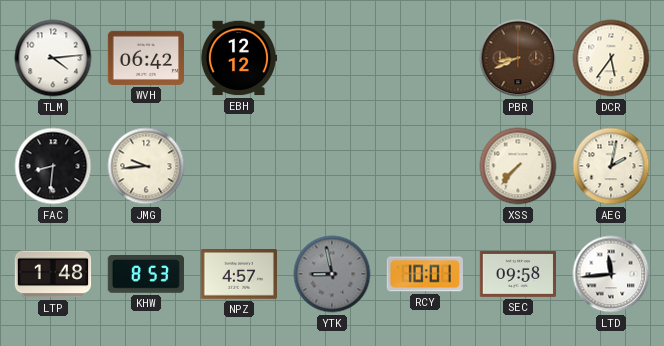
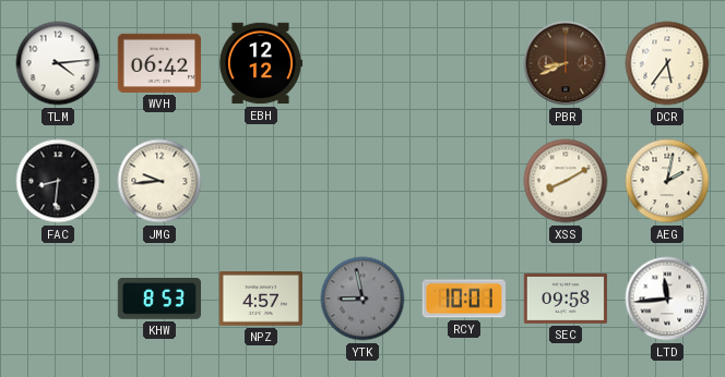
XSS: 7:37 -> 8:10
LTP: 1:48 -> none
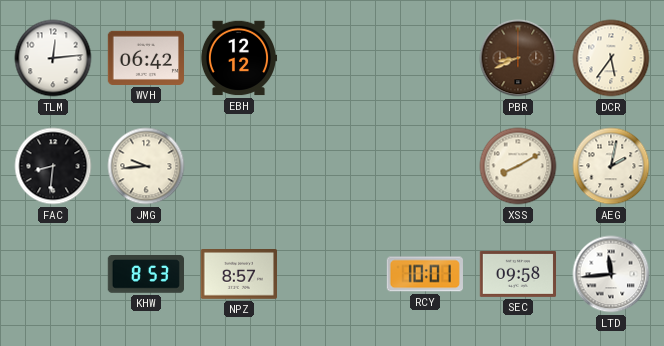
TLM: 4:14 -> 12:14
NPZ: 4:57 -> 8:57
YTK: 8:58 -> none
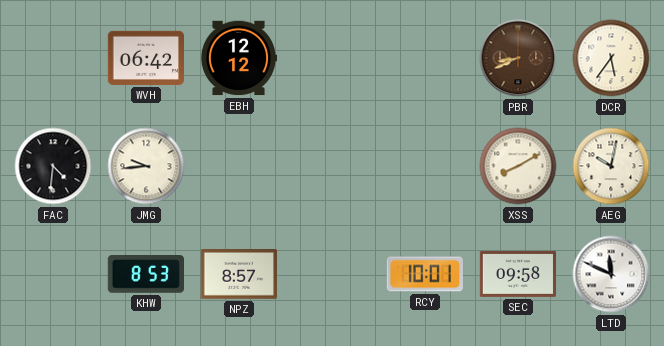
TLM: 12:14 -> none
FAC: 8:31 -> 4:31
AEG: 2:02 -> 10:02
LTD: 11:44 -> 11:49
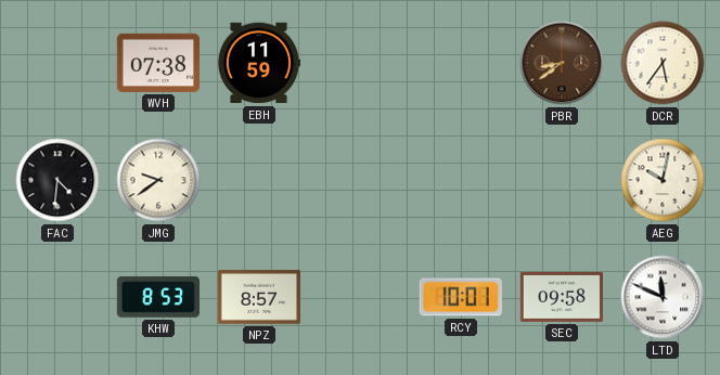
WVH: 06:42 -> 07:38
EBH: 12:12 -> 11:59
PBR: 8:41 -> 8:39
JMG: 9:44 -> 9:39
XSS: 8:10 -> none
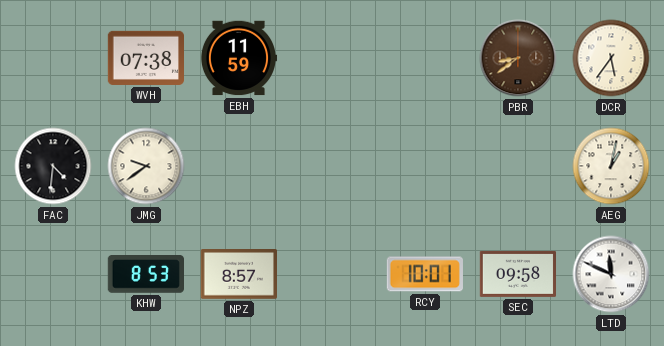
AEG: 10:02 -> 1:02
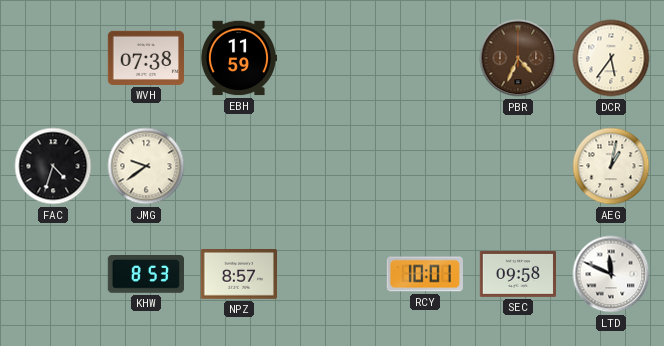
PBR: 8:39 -> 4:34
FAC: 4:31 -> 4:33
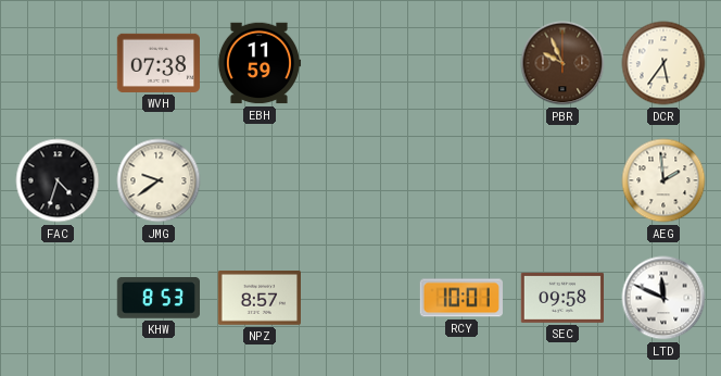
PBR: 4:34 -> 9:56
AEG: 1:02 -> 1:59
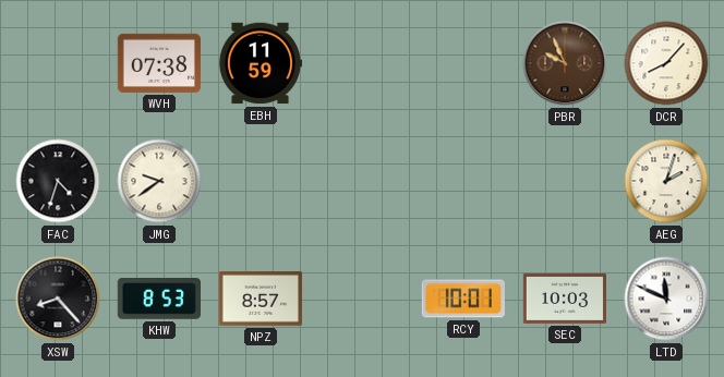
DCR: 5:36 -> 8:07
AEG: 1:59 -> 2:03
XSW: none -> 8:23
SEC: 09:58 -> 10:03
